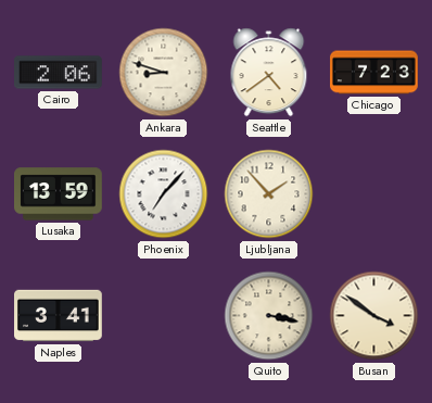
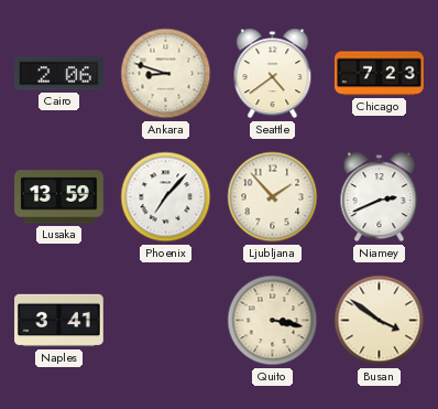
Niamey: none -> 2:41
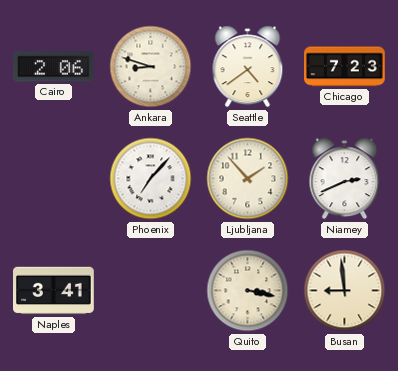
Lusaka: 13:59 -> none
Busan: 3:51 -> 8:59
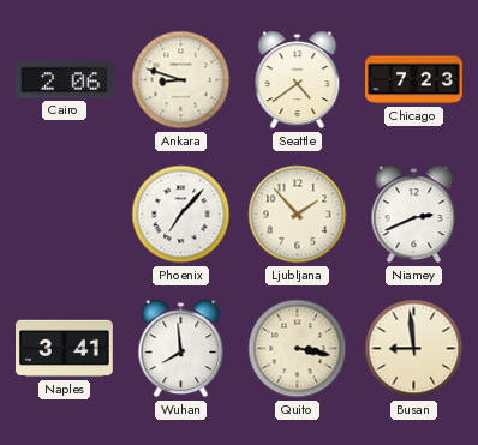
Wuhan: none -> 7:59
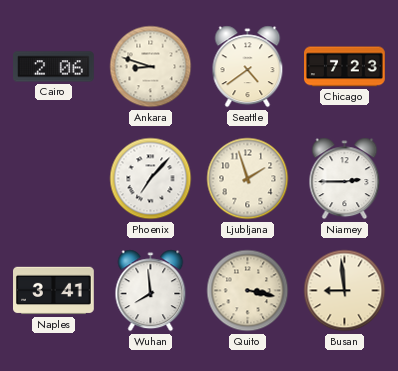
Ljubljana: 1:53 -> 1:57
Niamey: 2:41 -> 2:45
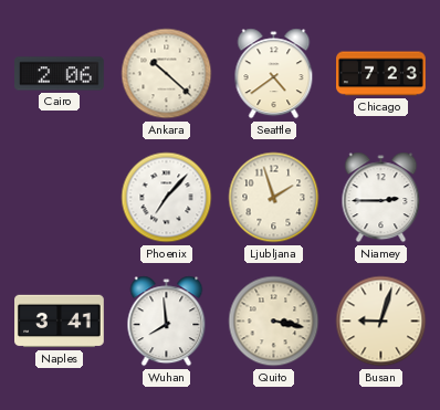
Ankara: 8:48 -> 10:22
Busan: 8:59 -> 9:03
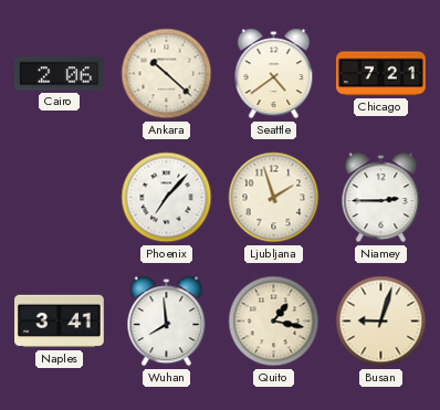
Chicago: 7:23 -> 7:21
Quito: 3:17 -> 1:17
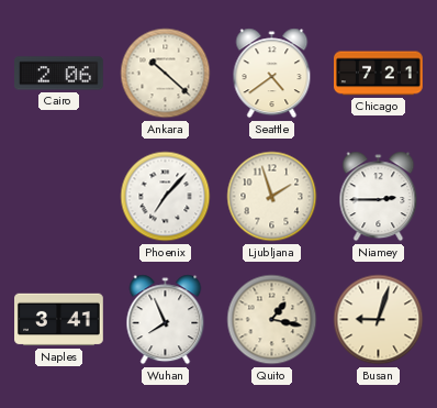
Wuhan: 7:59 -> 7:56
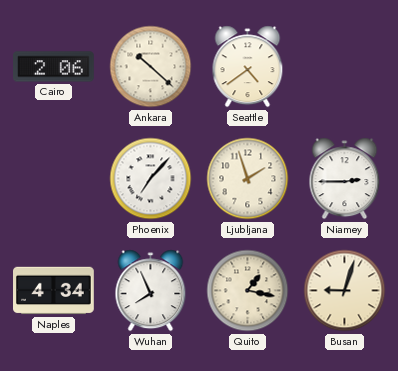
Chicago: 7:21 -> none
Naples: 3:41 -> 4:34
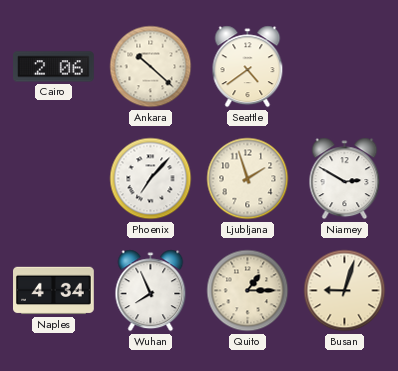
Niamey: 2:45 -> 2:50
Quito: 1:17 -> 1:15
